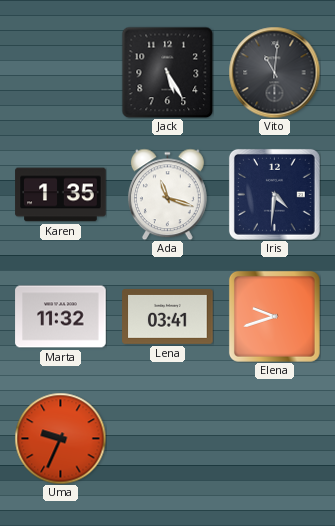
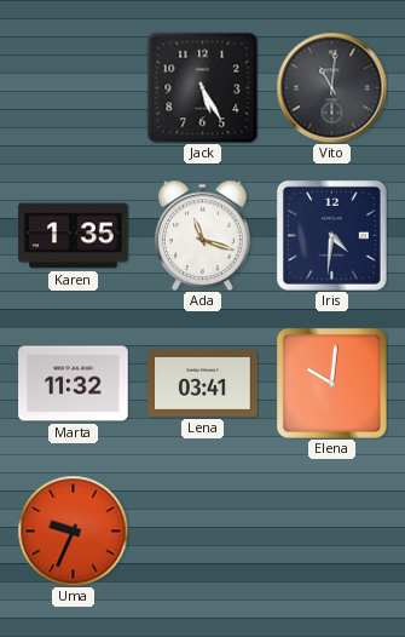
Elena: 9:42 -> 10:01
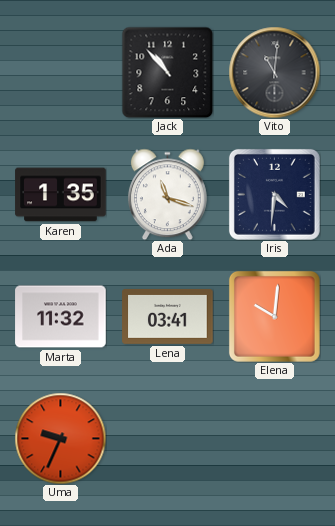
Jack: 5:25 -> 10:53
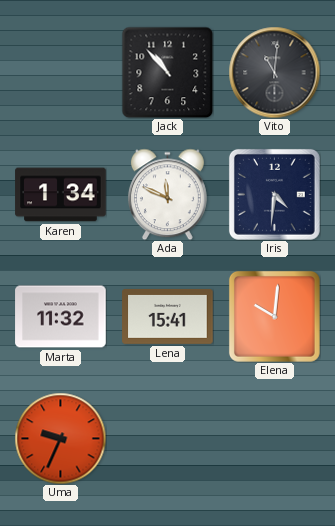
Karen: 1:35 -> 1:34
Ada: 11:18 -> 11:49
Lena: 03:41 -> 15:41
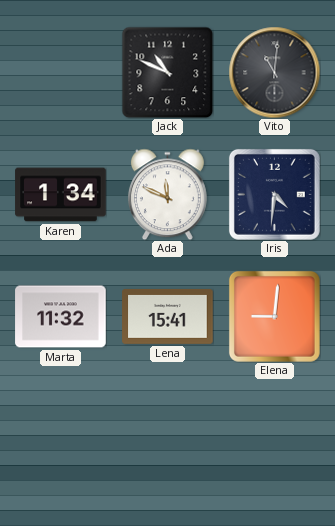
Jack: 10:53 -> 10:49
Elena: 10:01 -> 9:01
Uma: 9:34 -> none
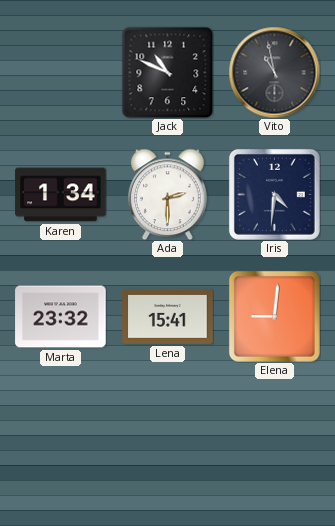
Vito: 11:01 -> 10:58
Ada: 11:49 -> 2:30
Marta: 11:32 -> 23:32
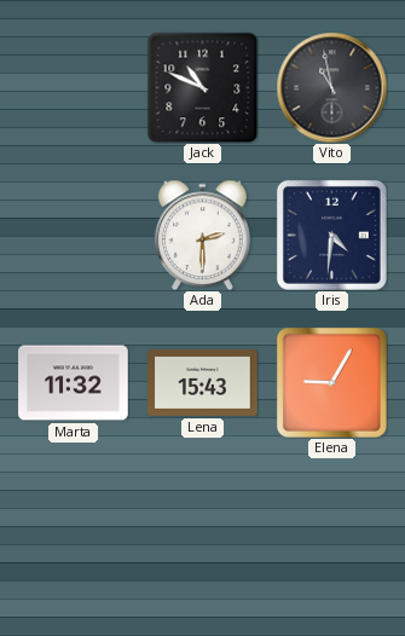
Karen: 1:34 -> none
Marta: 23:32 -> 11:32
Lena: 15:41 -> 15:43
Elena: 9:01 -> 9:05
